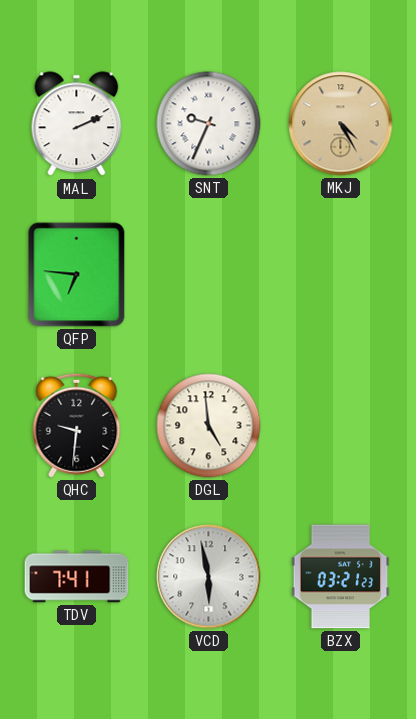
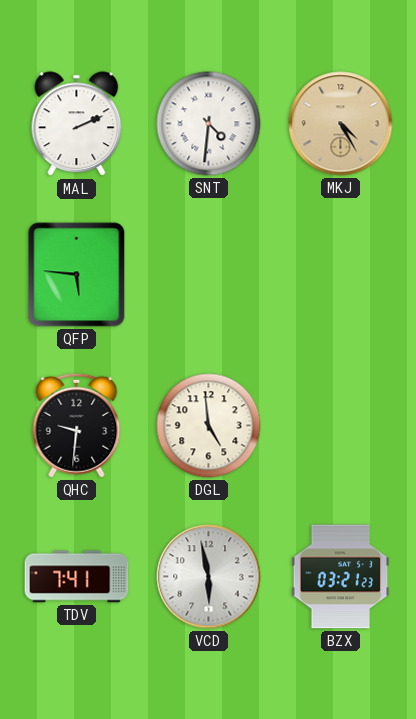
SNT: 9:34 -> 4:31
QFP: 6:46 -> 5:46
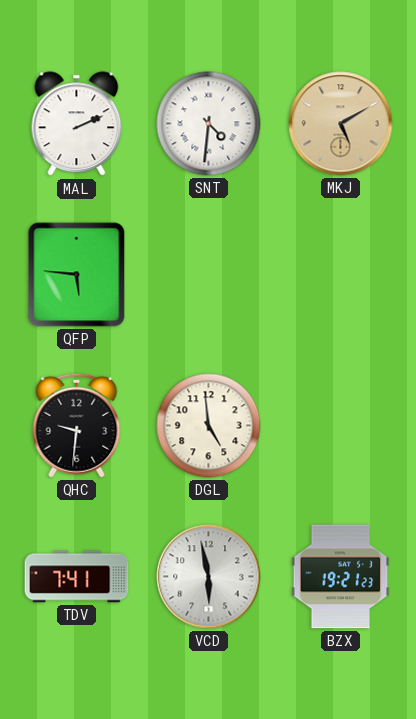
MKJ: 4:25 -> 5:10
BZX: 03:21 -> 19:21
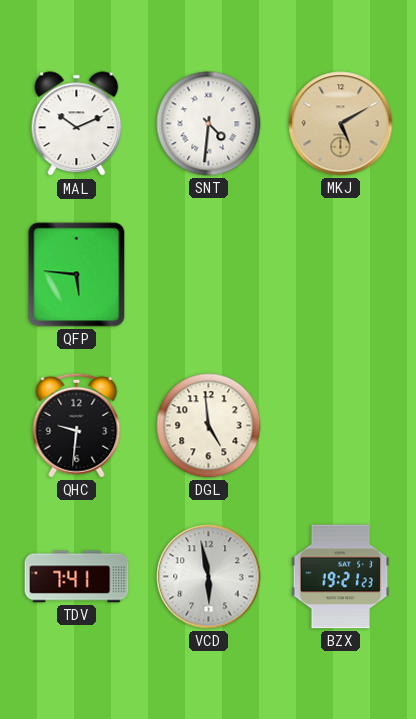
MAL: 2:11 -> 10:11
